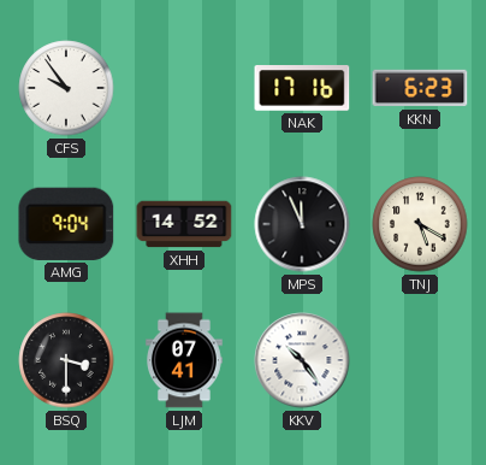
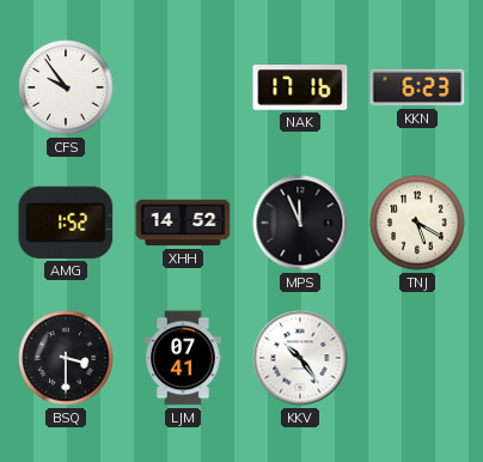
AMG: 9:04 -> 1:52
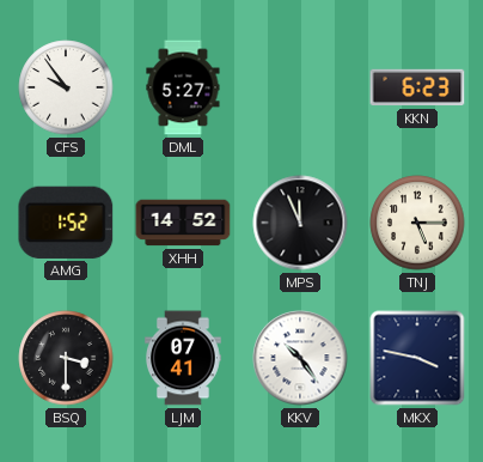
DML: none -> 5:27
NAK: 17:16 -> none
TNJ: 5:20 -> 5:15
MKX: none -> 3:47
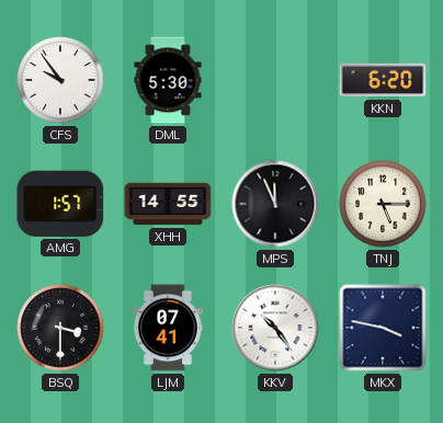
DML: 5:27 -> 5:30
KKN: 6:23 -> 6:20
AMG: 1:52 -> 1:57
XHH: 14:52 -> 14:55
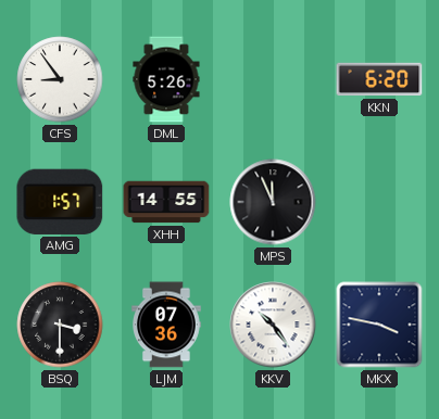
CFS: 9:54 -> 8:54
DML: 5:30 -> 5:26
TNJ: 5:15 -> none
LJM: 07:41 -> 07:36
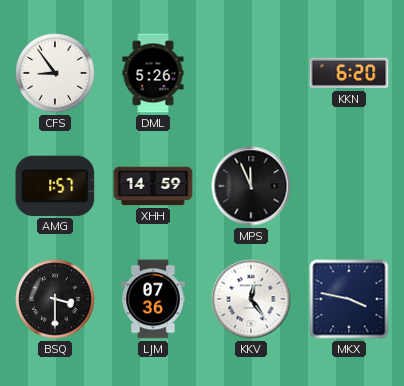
XHH: 14:55 -> 14:59
KKV: 10:24 -> 12:24
